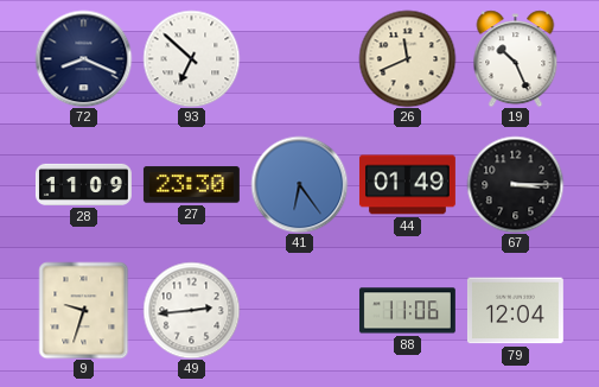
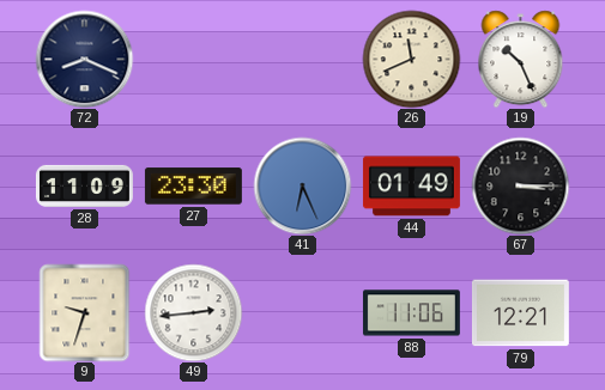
93: 6:52 -> none
41: 6:24 -> 6:26
79: 12:04 -> 12:21
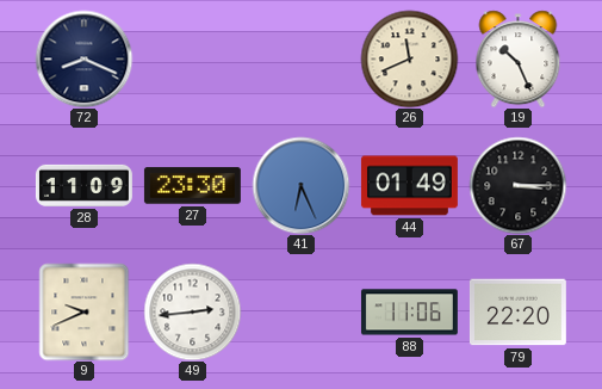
9: 9:33 -> 9:41
79: 12:21 -> 22:20
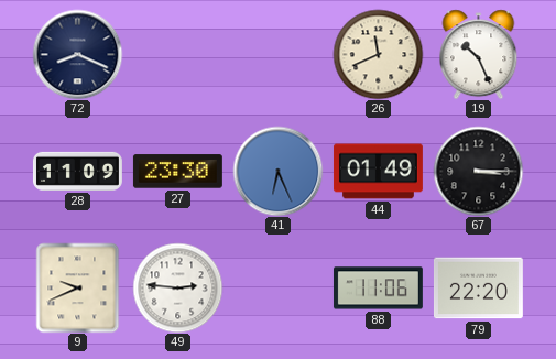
49: 2:44 -> 2:46
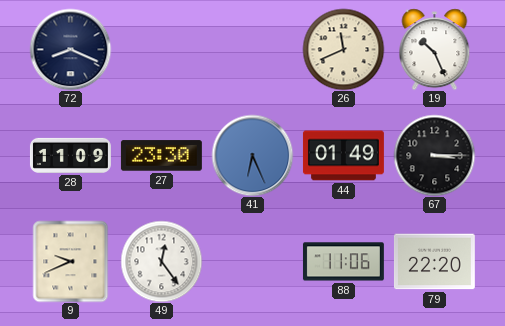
49: 2:46 -> 12:24
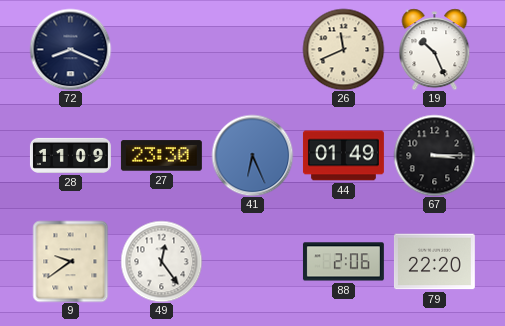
9: 9:41 -> 9:39
88: 11:06 -> 2:06
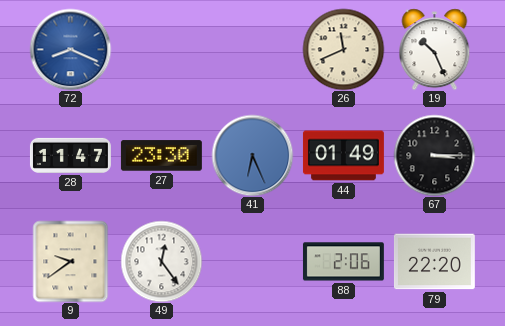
72 dial: navy -> blue
28: 11:09 -> 11:47
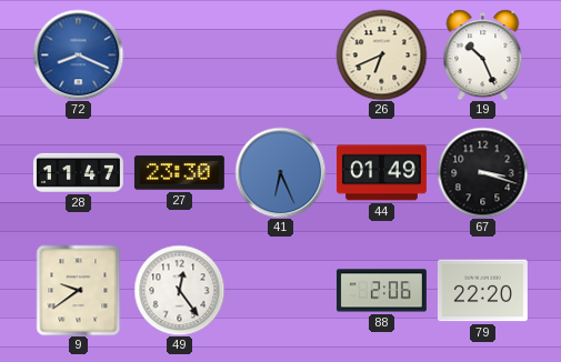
26: 11:41 -> 6:41
67: 3:15 -> 3:18
